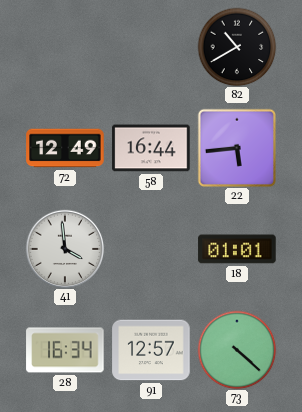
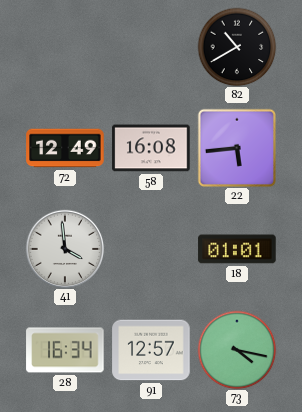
58: 16:44 -> 16:08
73: 4:22 -> 4:17
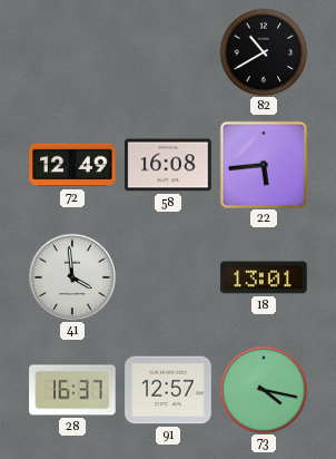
18: 01:01 -> 13:01
28: 16:34 -> 16:37
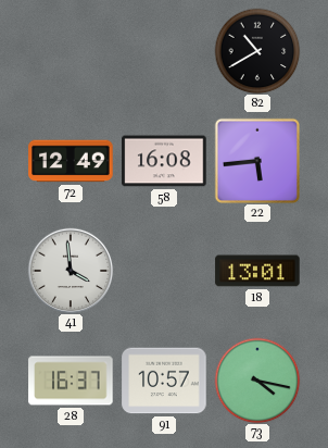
91: 12:57 -> 10:57
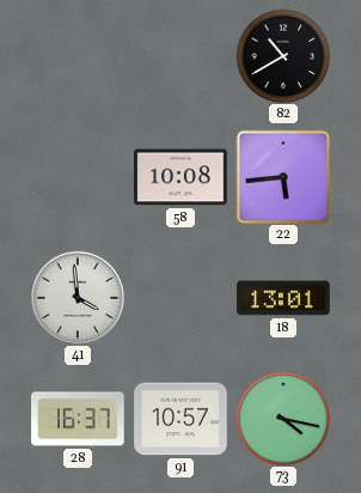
72: 12:49 -> none
58: 16:08 -> 10:08
